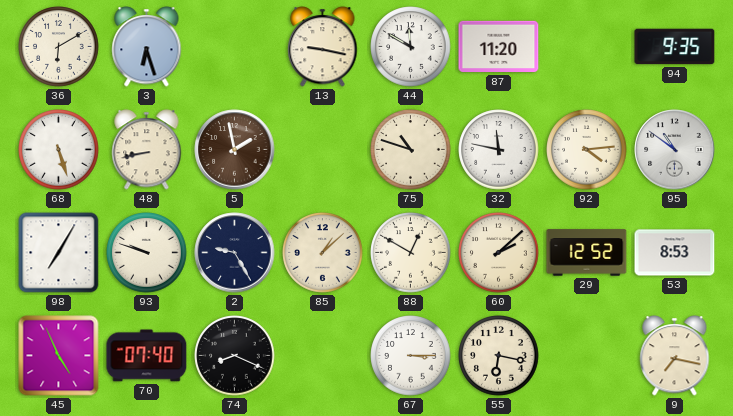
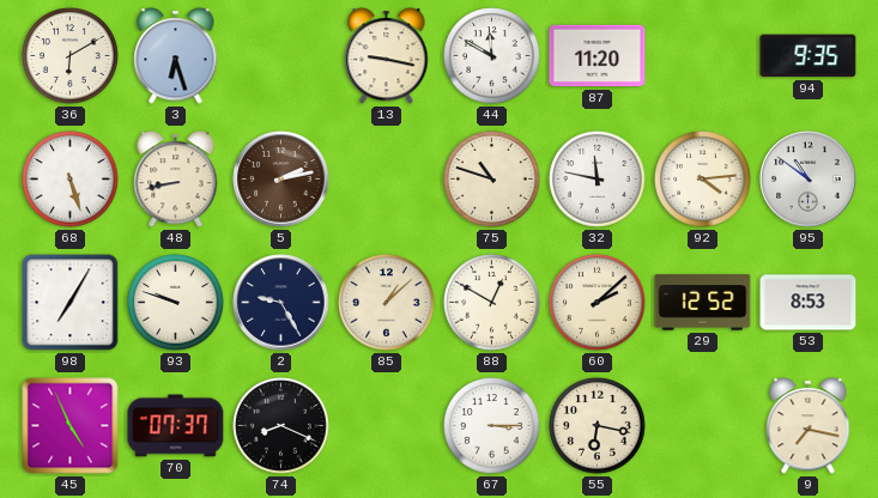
5: 1:58 -> 2:13
70: 07:40 -> 07:37
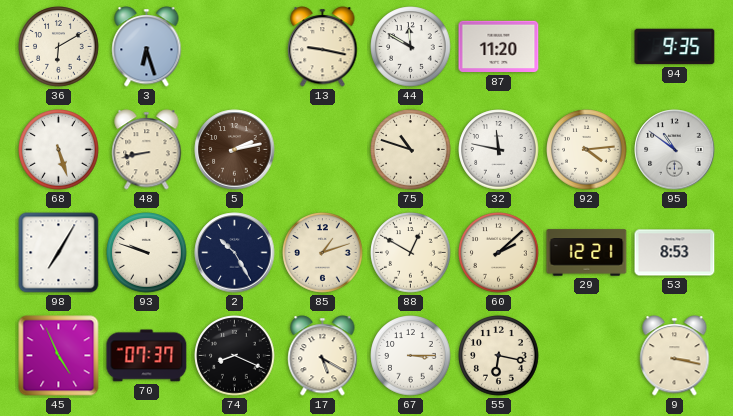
2: 9:25 -> 10:25
85: 1:08 -> 1:12
29: 12:52 -> 12:21
17: none -> 5:20
9: 7:17 -> 3:17
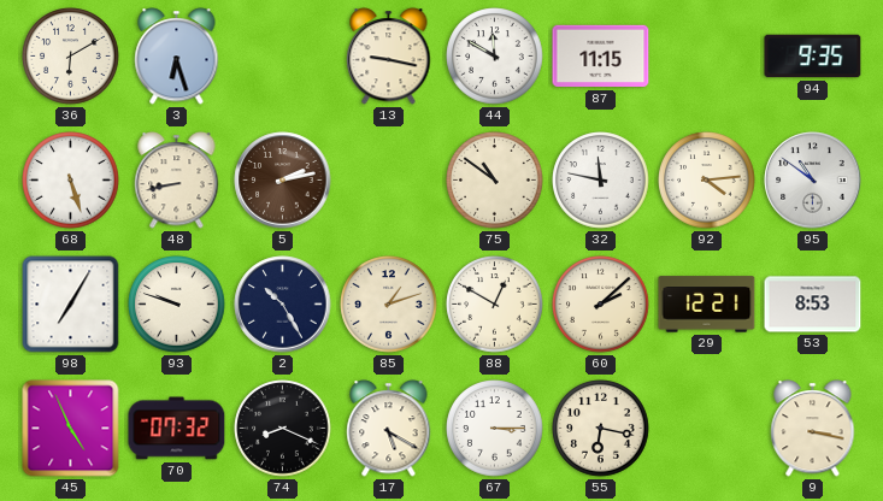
87: 11:20 -> 11:15
75: 10:48 -> 10:51
70: 07:37 -> 07:32
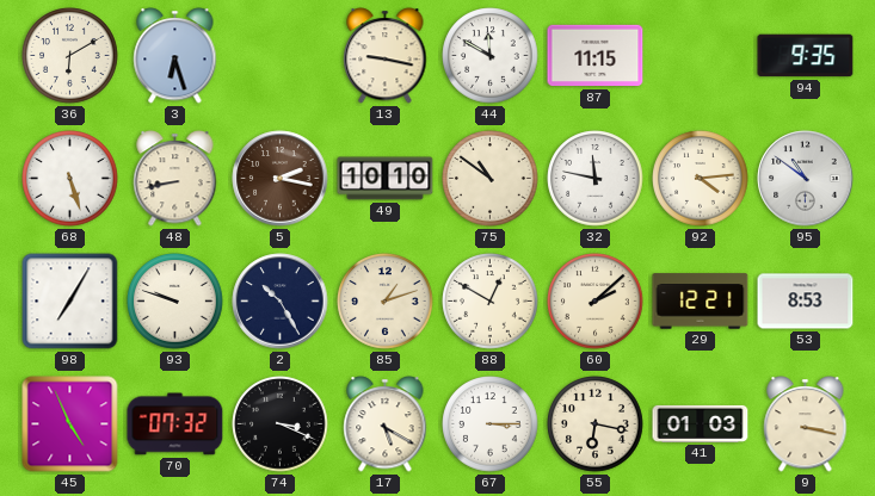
5: 2:13 -> 2:17
49: none -> 10:10
74: 8:19 -> 3:19
41: none -> 01:03
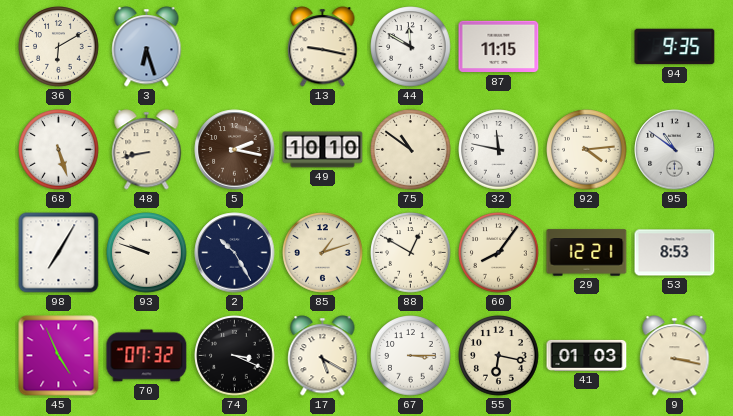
60: 2:08 -> 8:06
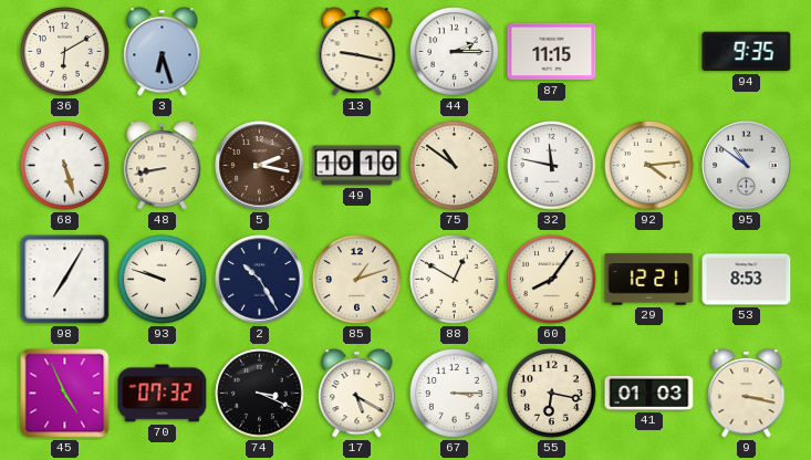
44: 11:50 -> 2:15
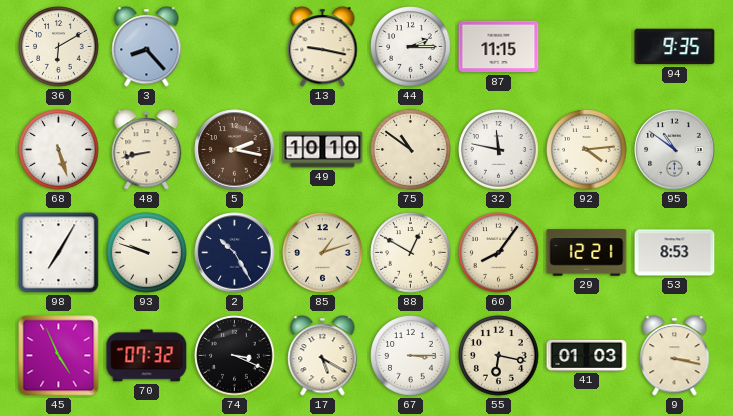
3: 6:27 -> 8:23
